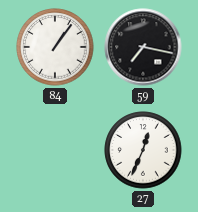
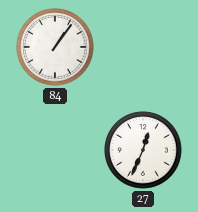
59: 7:17 -> none
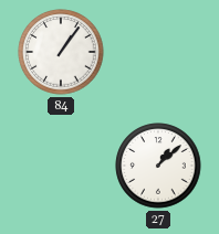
27: 12:34 -> 1:08
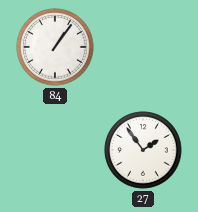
27: 1:08 -> 1:54
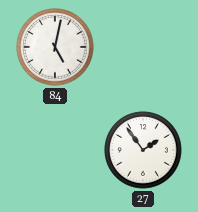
84: 1:06 -> 5:02
